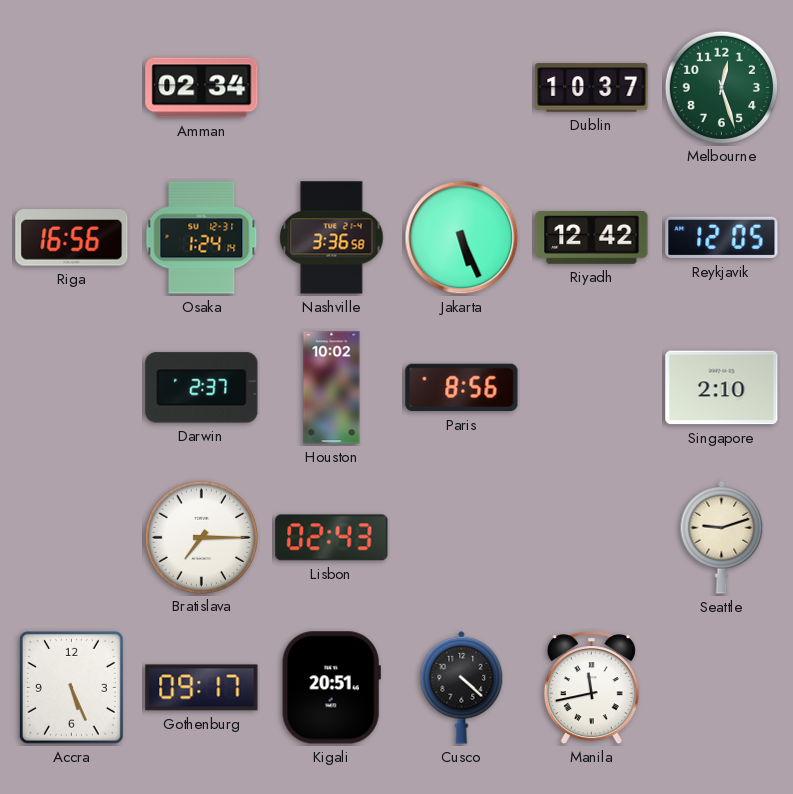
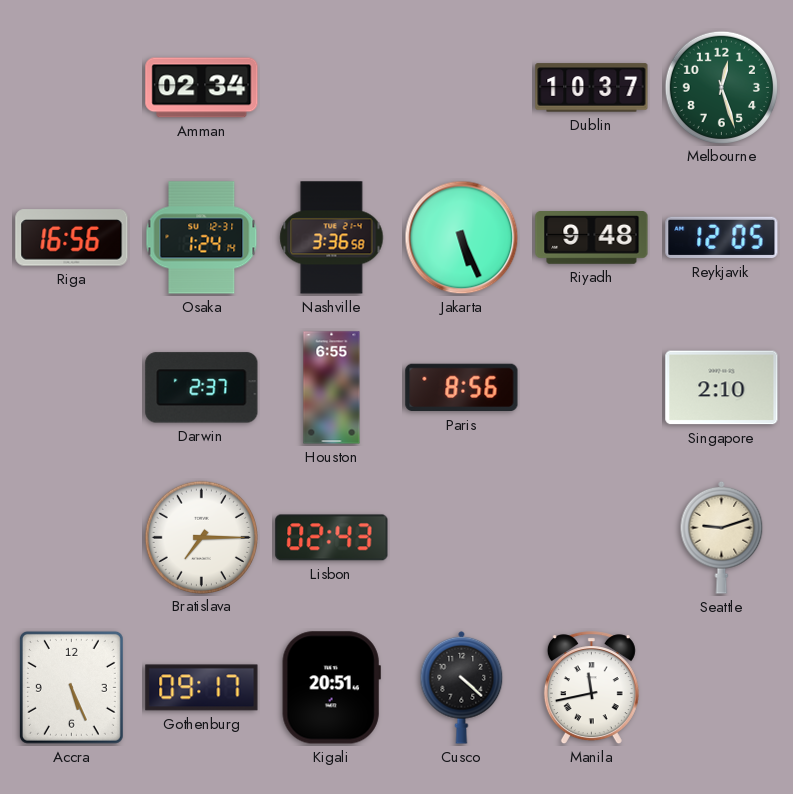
Riyadh: 12:42 -> 9:48
Houston: 10:02 -> 6:55
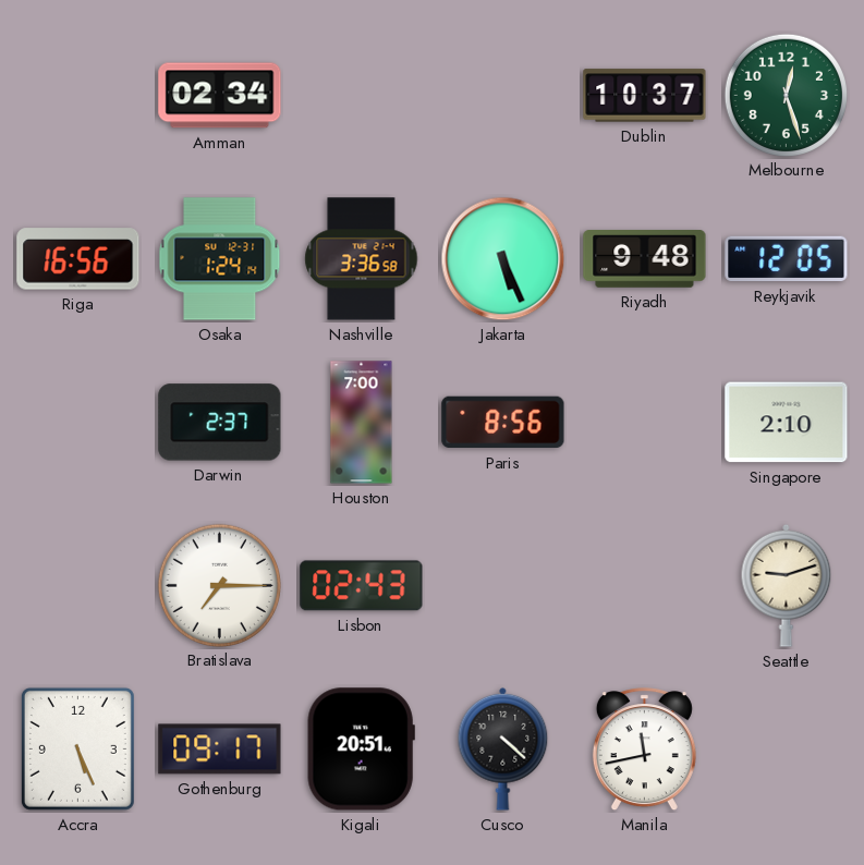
Houston: 6:55 -> 7:00
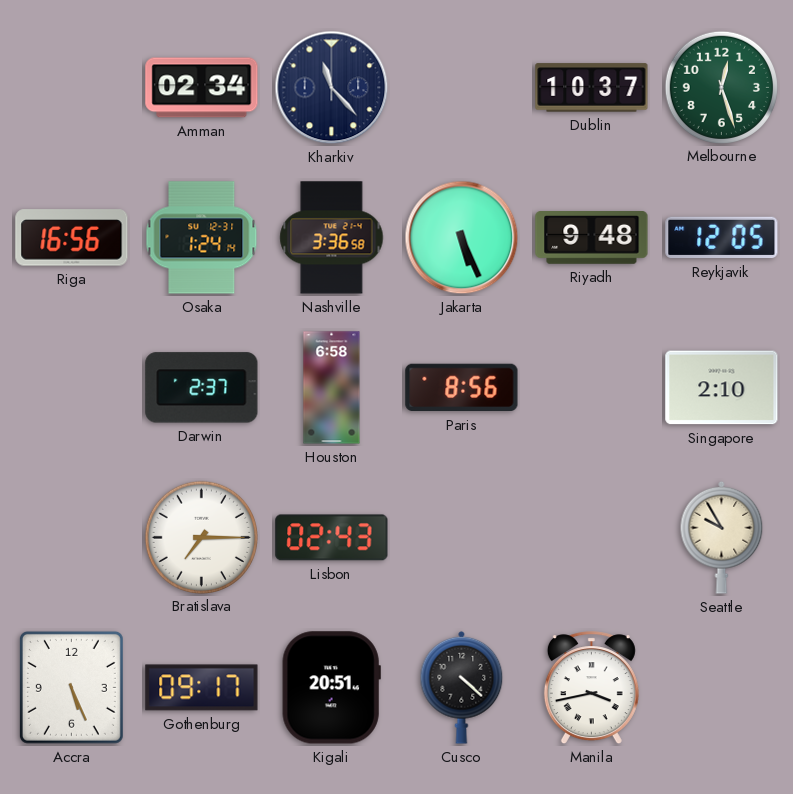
Kharkiv: none -> 11:23
Houston: 7:00 -> 6:58
Seattle: 9:12 -> 9:55
Manila: 11:43 -> 3:43
